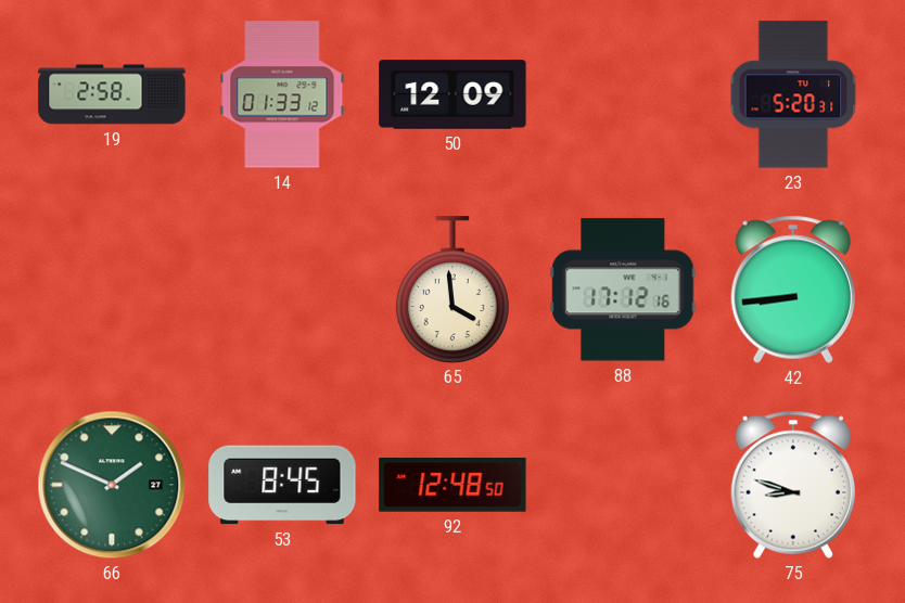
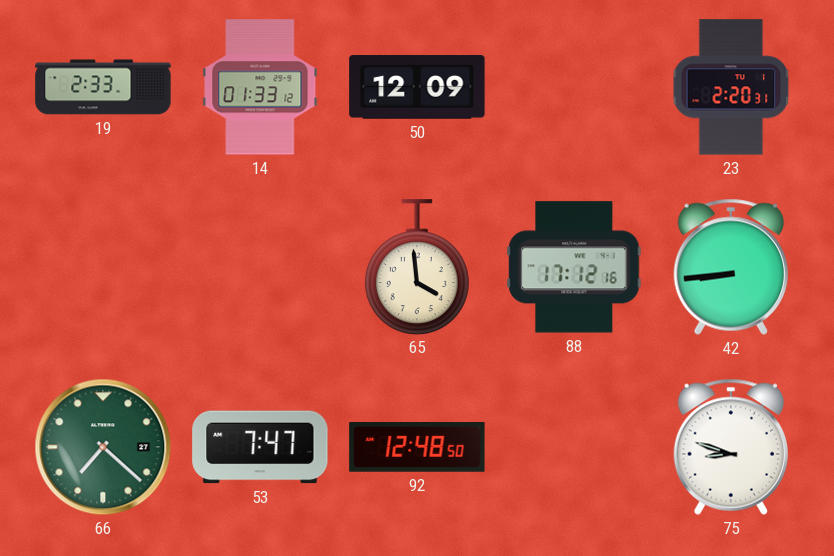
19: 2:58 -> 2:33
23: 5:20 -> 2:20
66: 1:49 -> 7:22
53: 8:45 -> 7:47
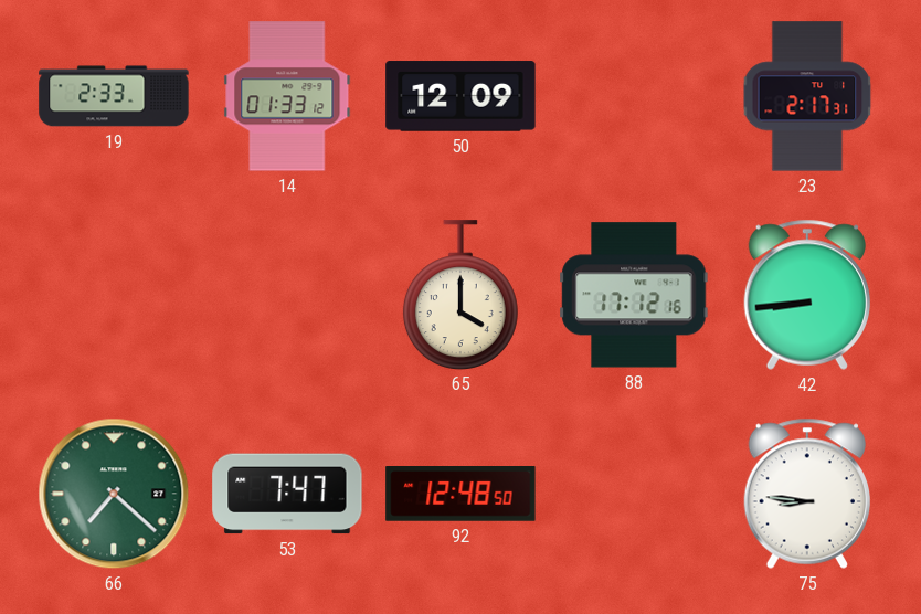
23: 2:20 -> 2:17
65: 3:59 -> 4:00
75: 8:48 -> 8:46
